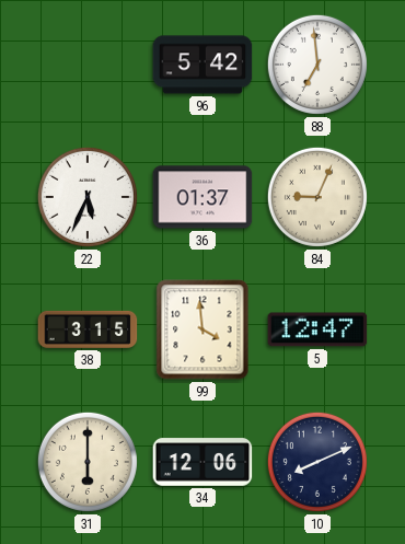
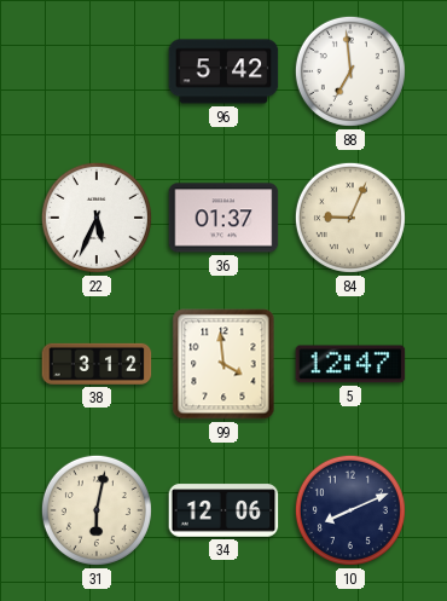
38: 3:15 -> 3:12
31: 6:00 -> 6:02
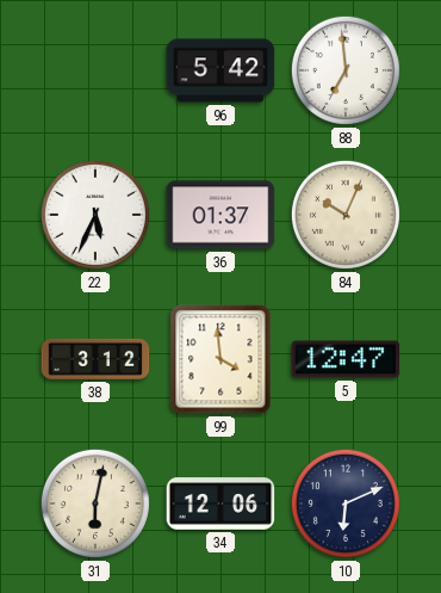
84: 9:04 -> 10:04
10: 8:11 -> 6:11
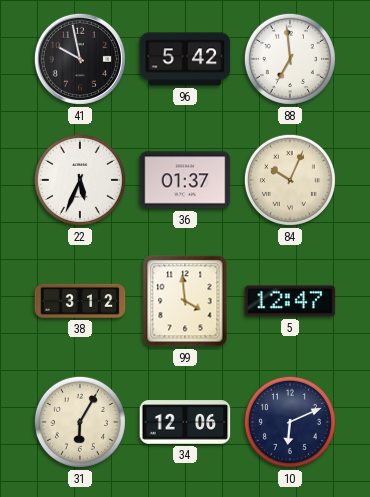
41: none -> 9:58
31: 6:02 -> 6:05
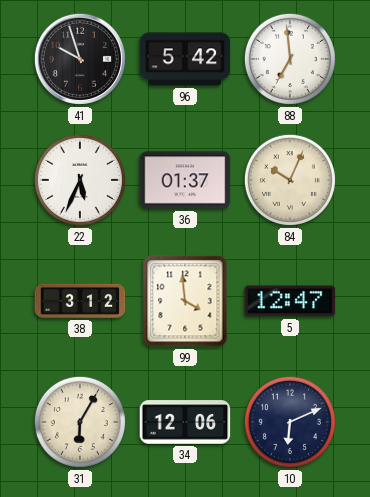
41: 9:58 -> 9:57
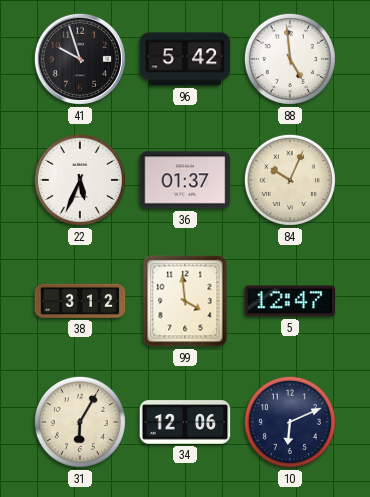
88: 6:59 -> 4:59
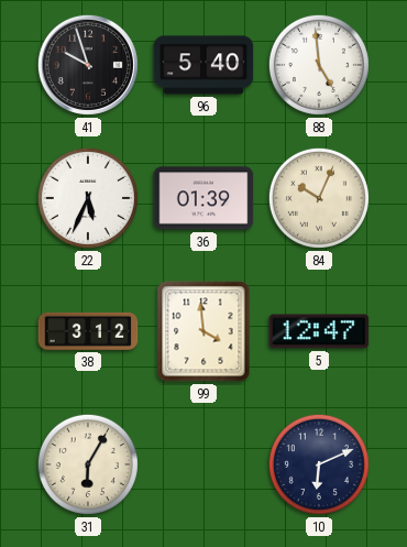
96: 5:42 -> 5:40
36: 01:37 -> 01:39
34: 12:06 -> none
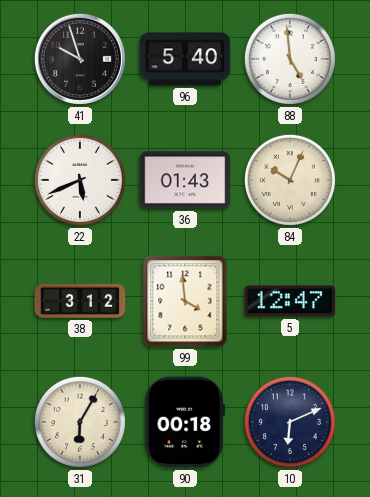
22: 5:34 -> 5:41
36: 01:39 -> 01:43
90: none -> 00:18
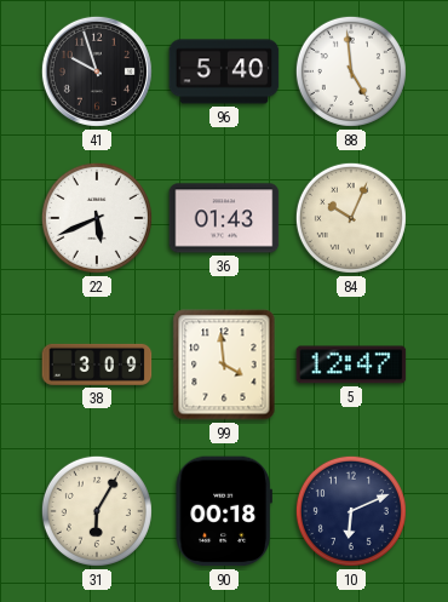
38: 3:12 -> 3:09
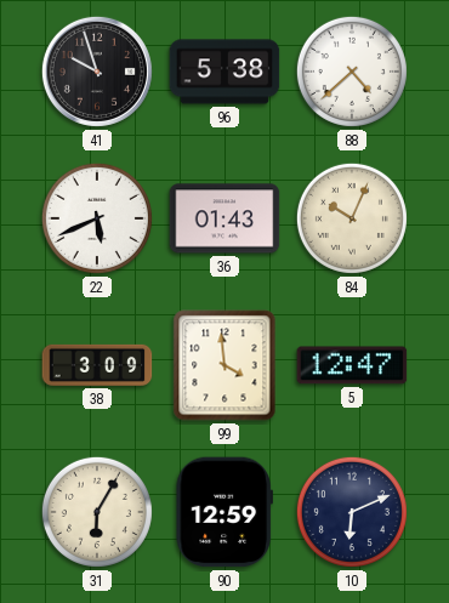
96: 5:40 -> 5:38
88: 4:59 -> 4:38
90: 00:18 -> 12:59
